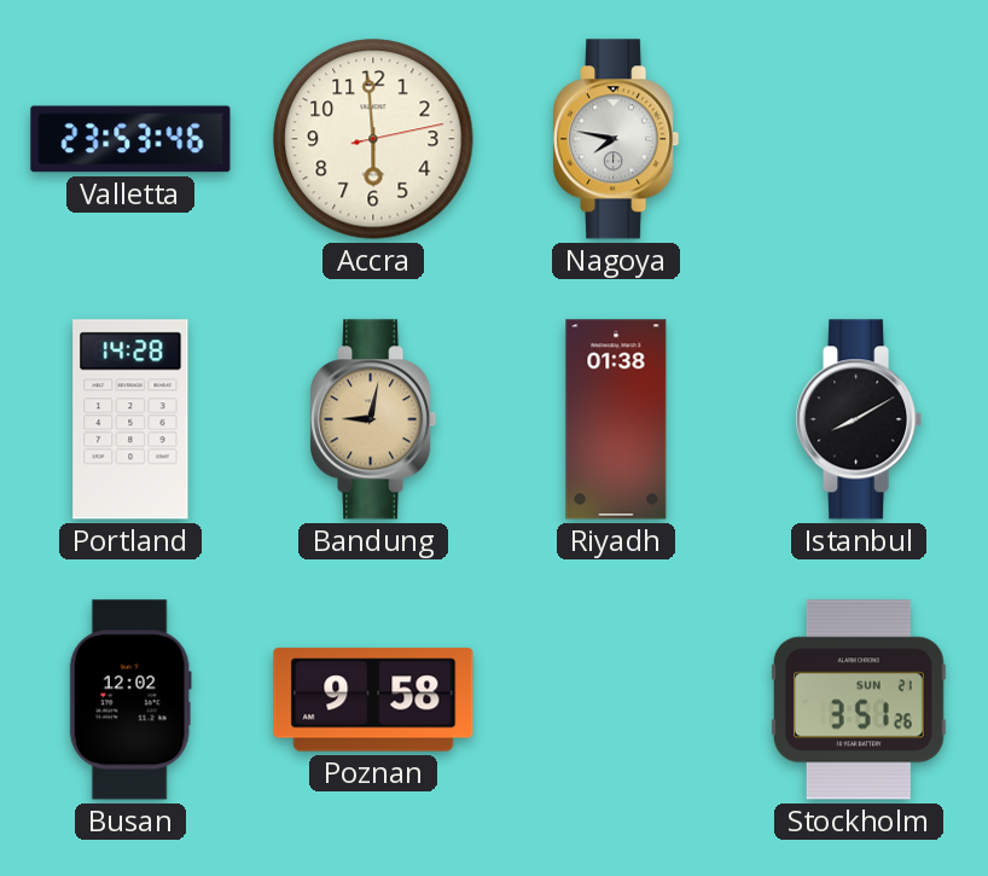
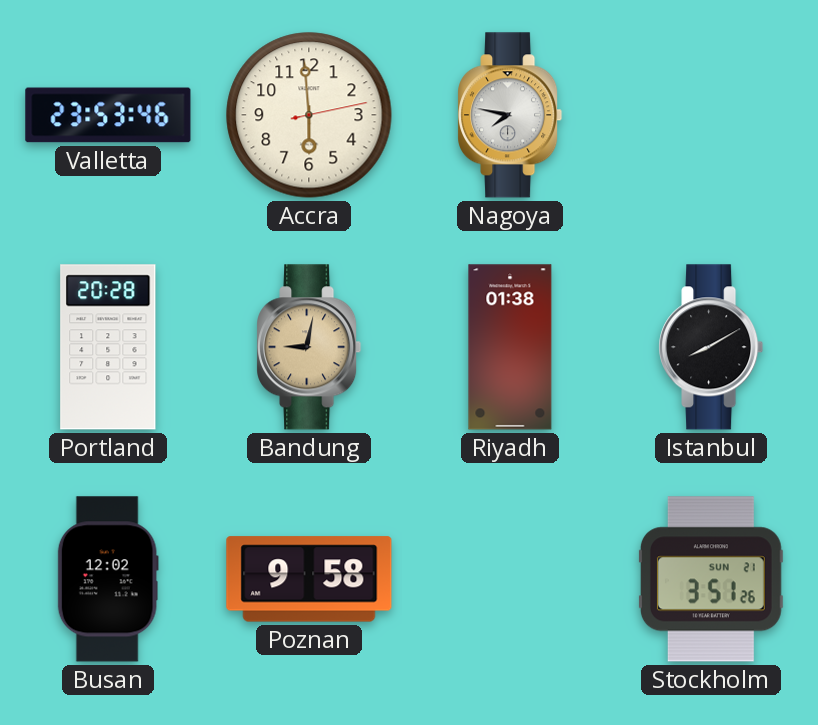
Portland: 14:28 -> 20:28
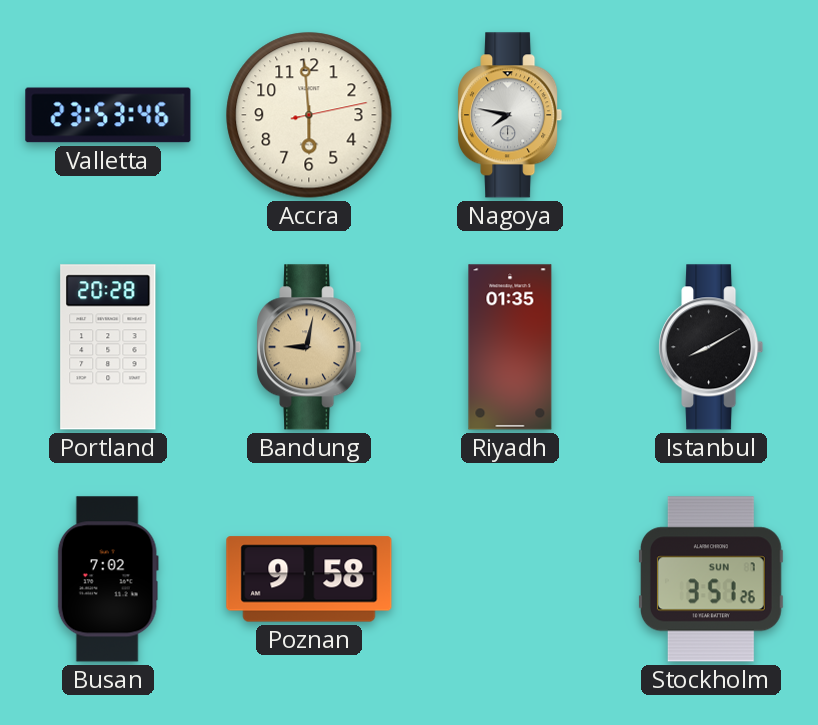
Riyadh: 01:38 -> 01:35
Busan: 12:02 -> 7:02
Stockholm date: SUN 21 -> SUN 7
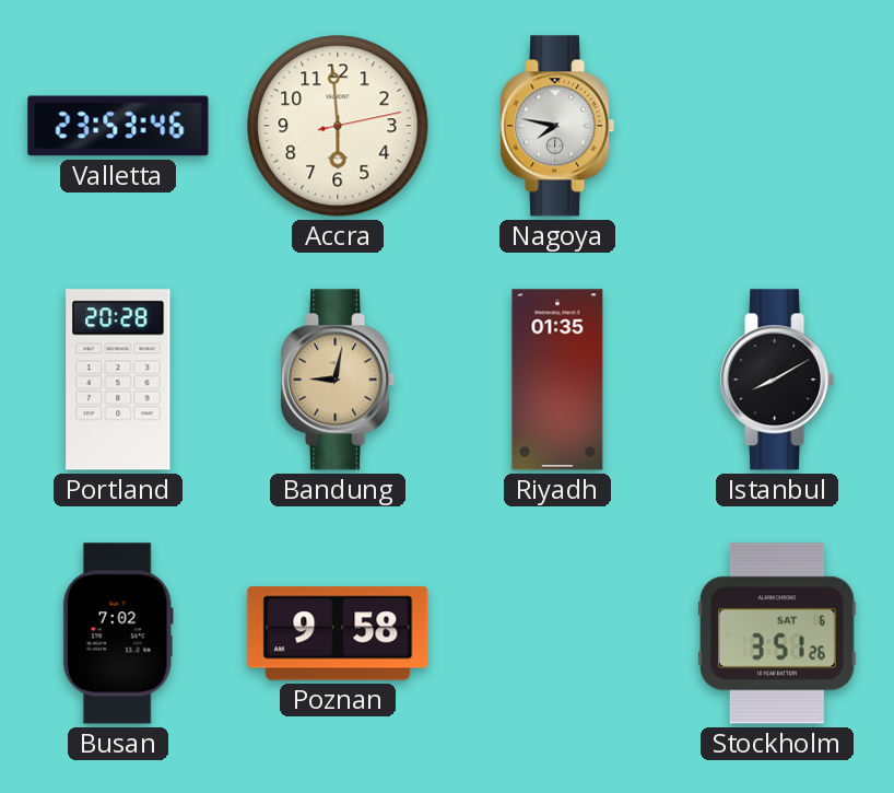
Stockholm date: SUN 7 -> SAT 6
